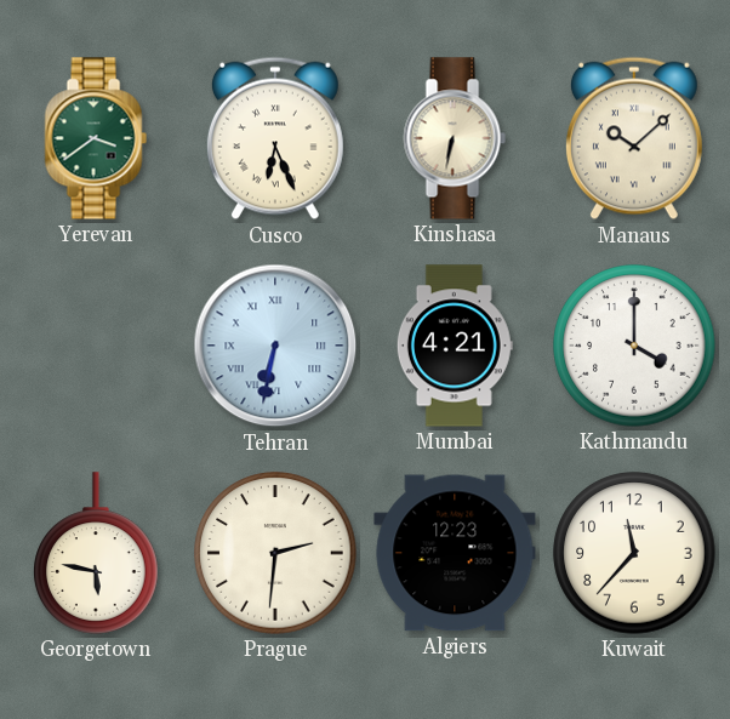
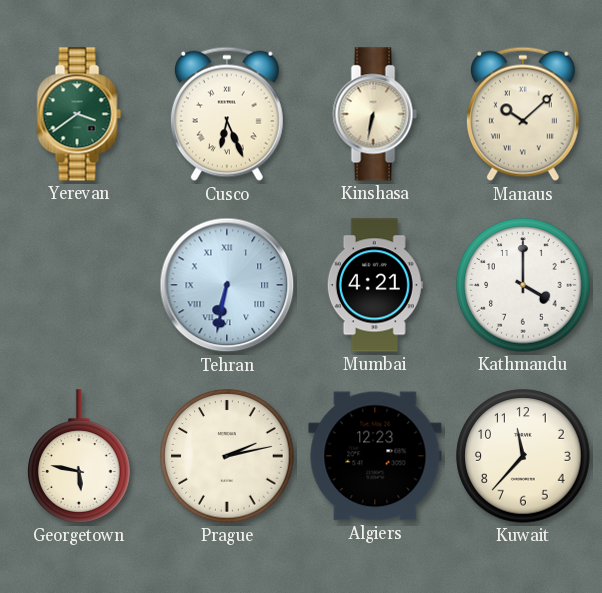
Prague: 2:31 -> 2:13
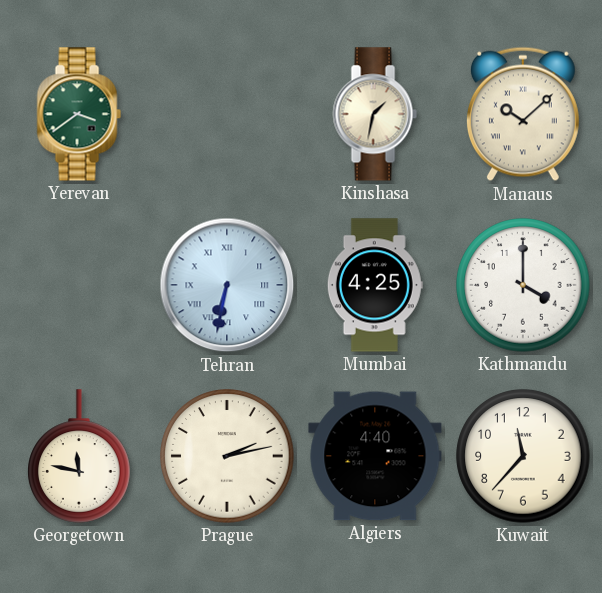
Cusco: 6:26 -> none
Kinshasa: 6:32 -> 1:32
Mumbai: 4:21 -> 4:25
Georgetown: 5:47 -> 11:47
Algiers: 12:23 -> 4:40
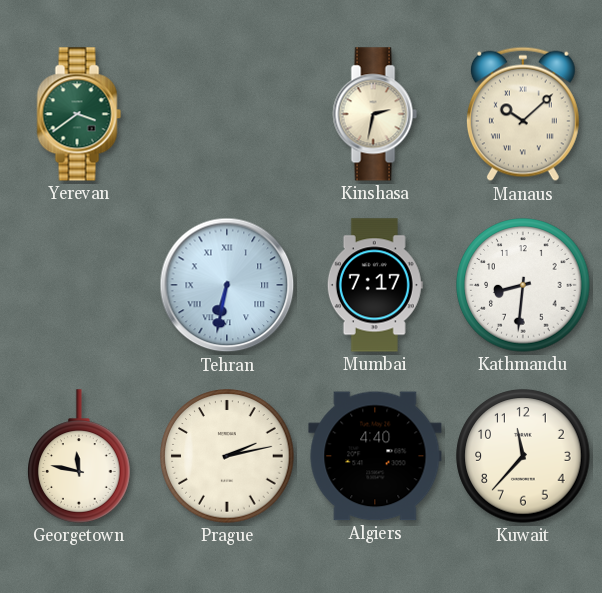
Kinshasa: 1:32 -> 2:32
Mumbai: 4:25 -> 7:17
Kathmandu: 4:00 -> 8:31
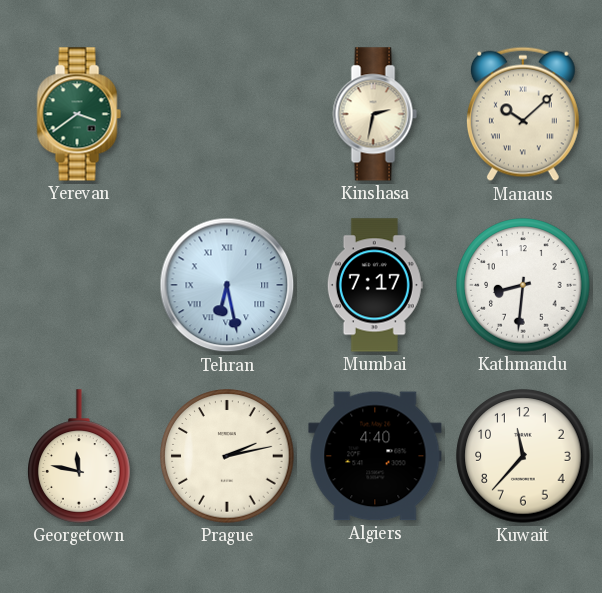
Tehran: 6:32 -> 6:28
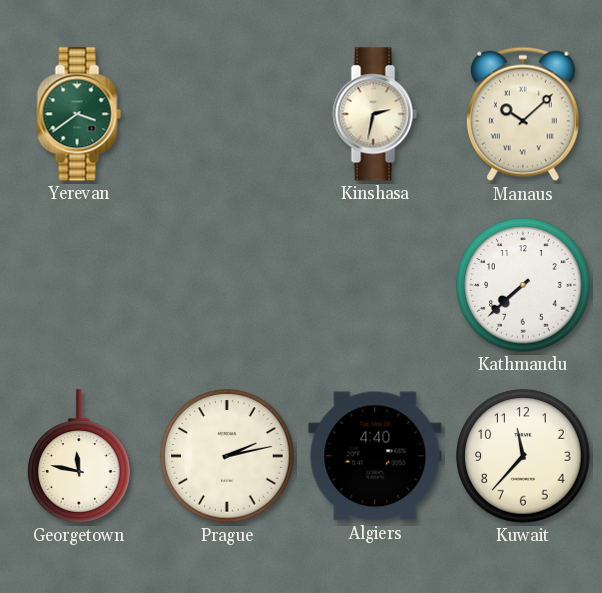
Tehran: 6:28 -> none
Mumbai: 7:17 -> none
Kathmandu: 8:31 -> 7:38
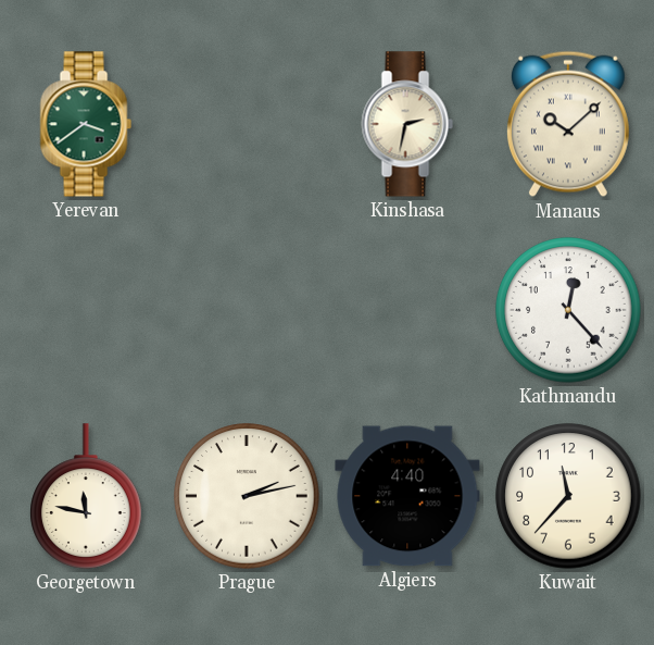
Kathmandu: 7:38 -> 12:23
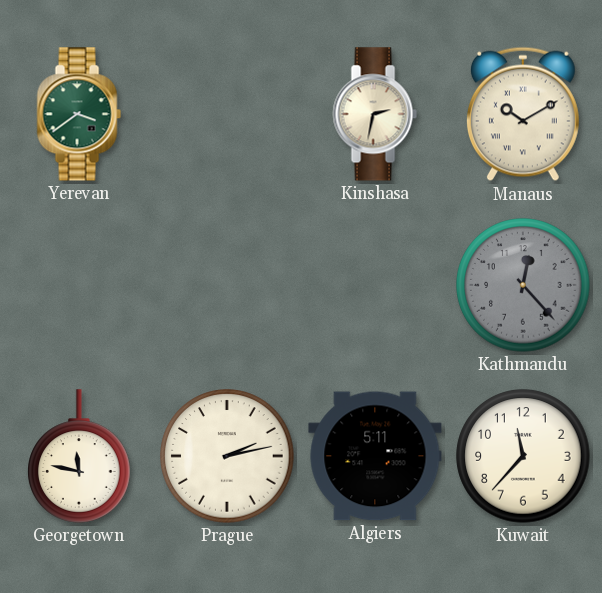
Manaus: 10:08 -> 10:10
Kathmandu dial: white -> grey
Algiers: 4:40 -> 5:11
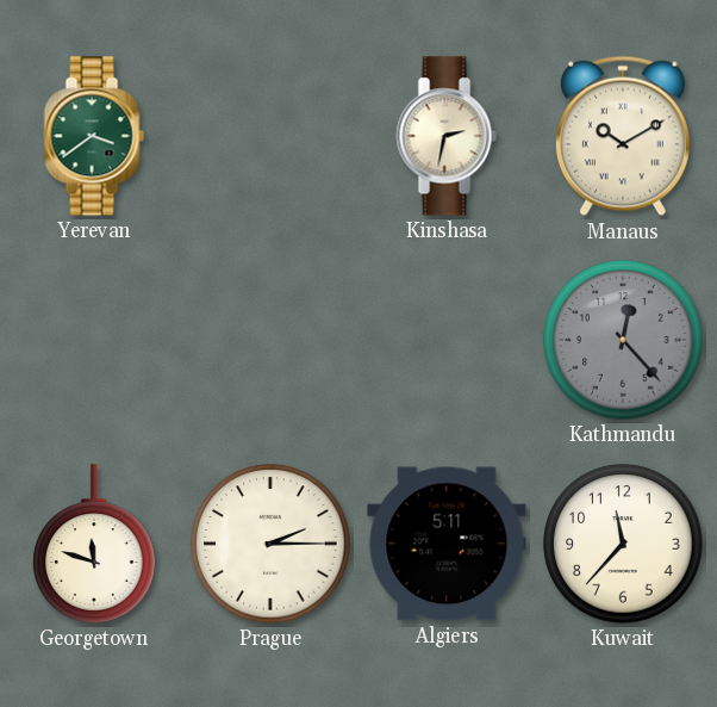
Georgetown: 11:47 -> 11:48
Prague: 2:13 -> 2:15
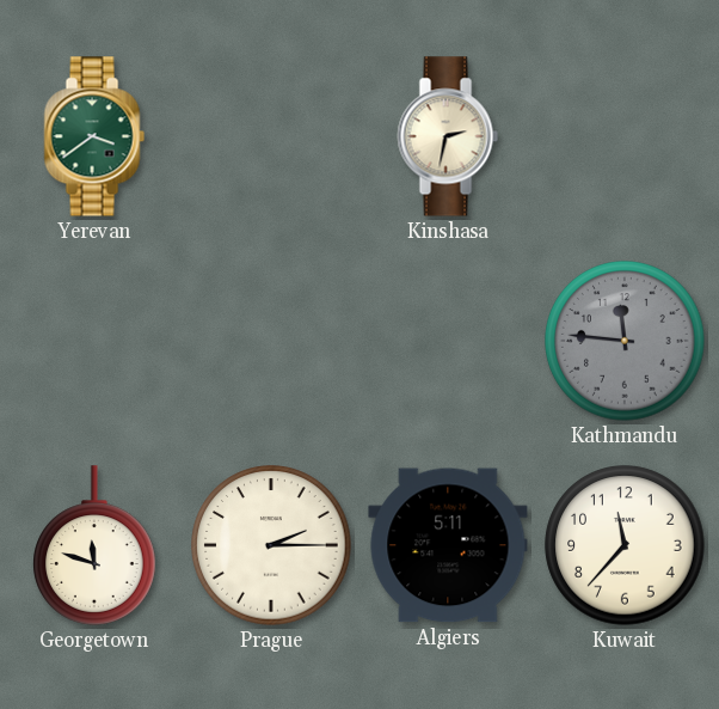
Manaus: 10:10 -> none
Kathmandu: 12:23 -> 11:46
